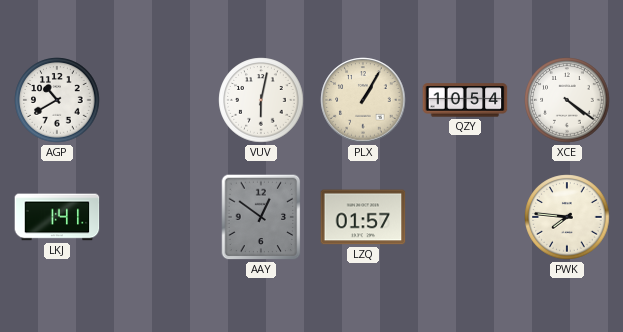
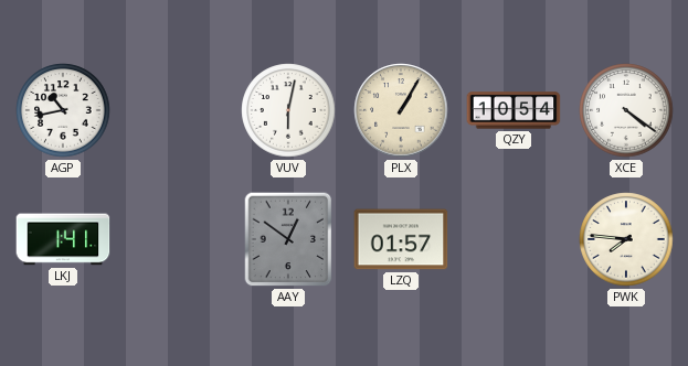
AGP: 10:40 -> 10:43
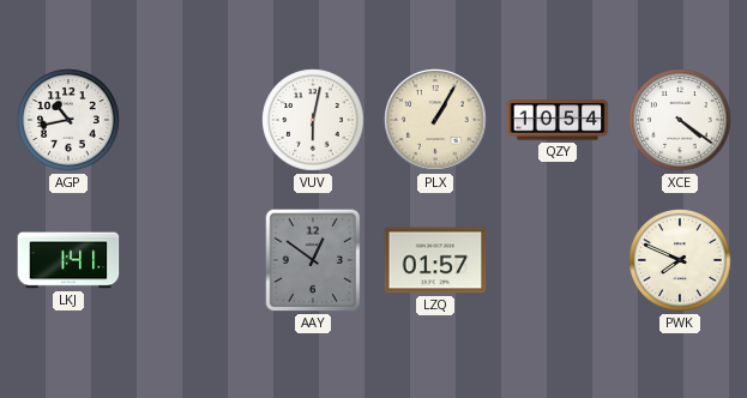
PWK: 7:46 -> 7:49
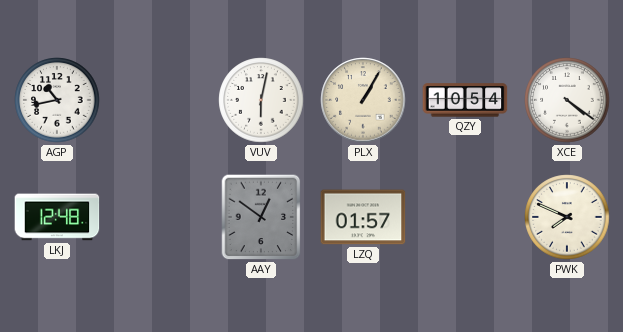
LKJ: 1:41 -> 12:48
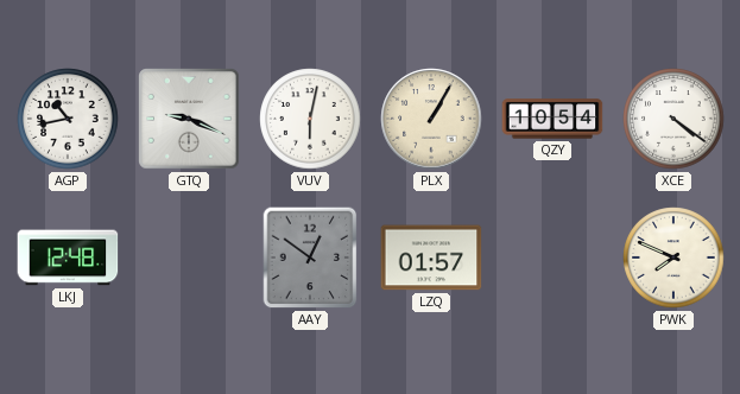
GTQ: none -> 9:19
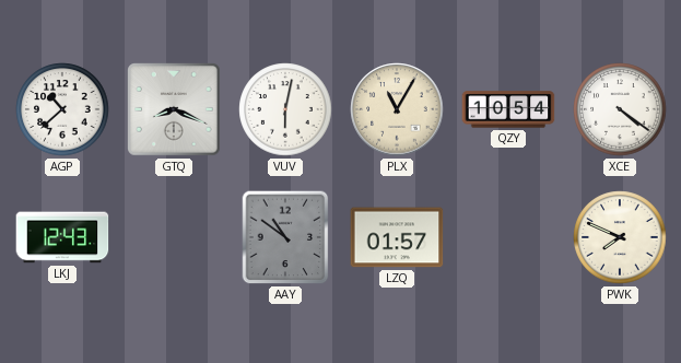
AGP: 10:43 -> 10:38
GTQ: 9:19 -> 8:19
PLX: 1:05 -> 11:05
LKJ: 12:48 -> 12:43
AAY: 12:51 -> 10:51
